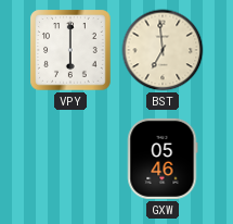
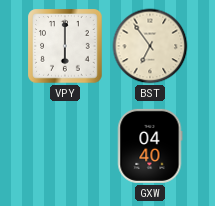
BST: 6:59 -> 6:54
GXW: 05:46 -> 04:40
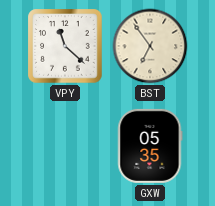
VPY: 6:00 -> 11:22
GXW: 04:40 -> 05:35
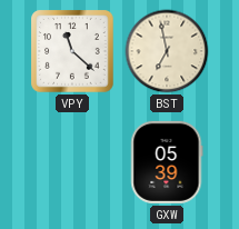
BST: 6:54 -> 6:58
GXW: 05:35 -> 05:39
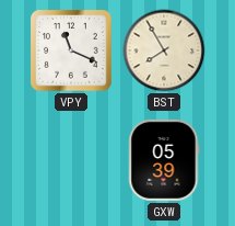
VPY: 11:22 -> 11:19
BST: 6:58 -> 7:55
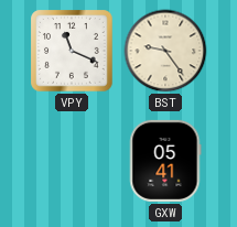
BST: 7:55 -> 9:24
GXW: 05:39 -> 05:41
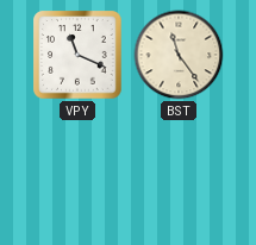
BST: 9:24 -> 11:24
GXW: 05:41 -> none
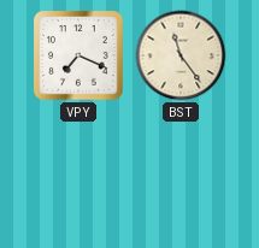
VPY: 11:19 -> 7:19
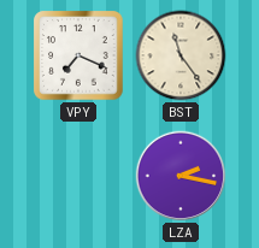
LZA: none -> 2:17
